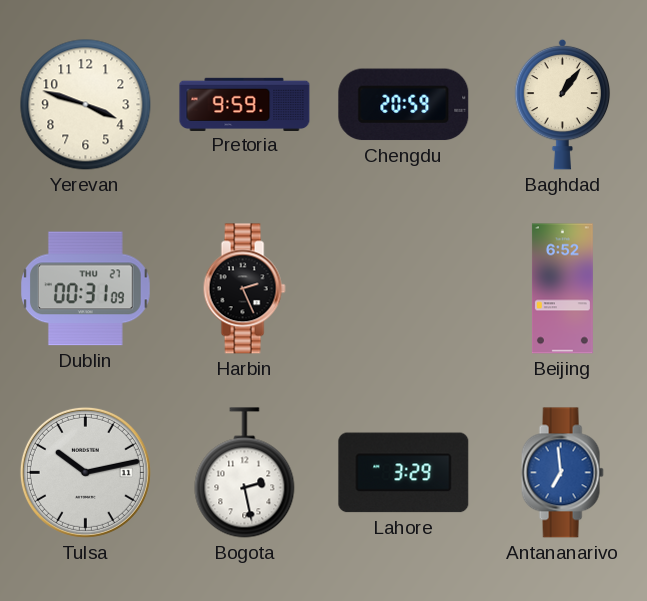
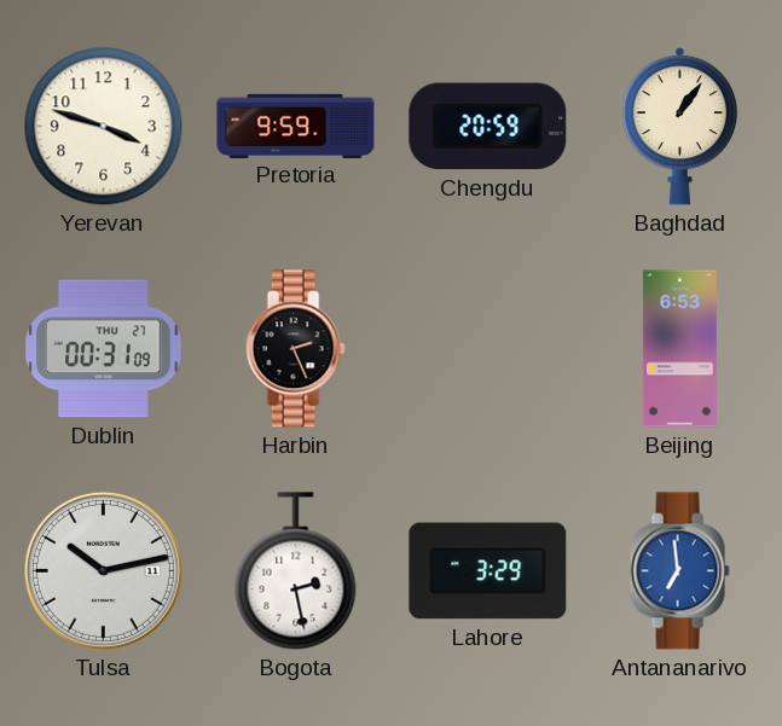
Beijing: 6:52 -> 6:53
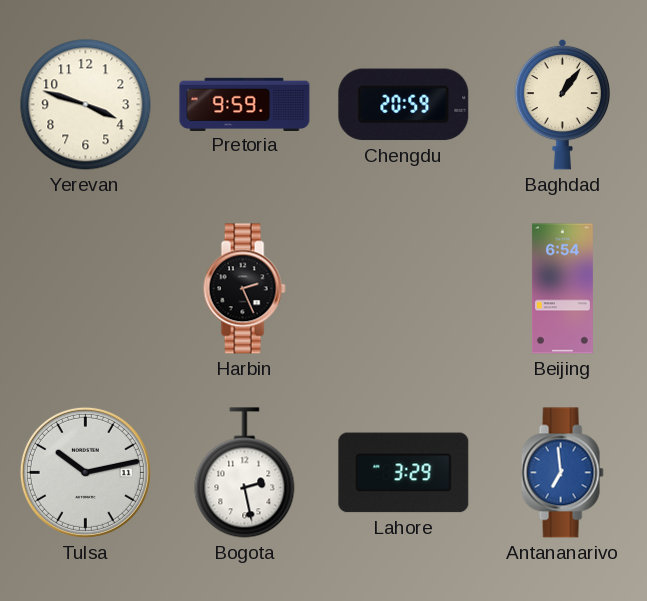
Dublin: 00:31 -> none
Beijing: 6:53 -> 6:54
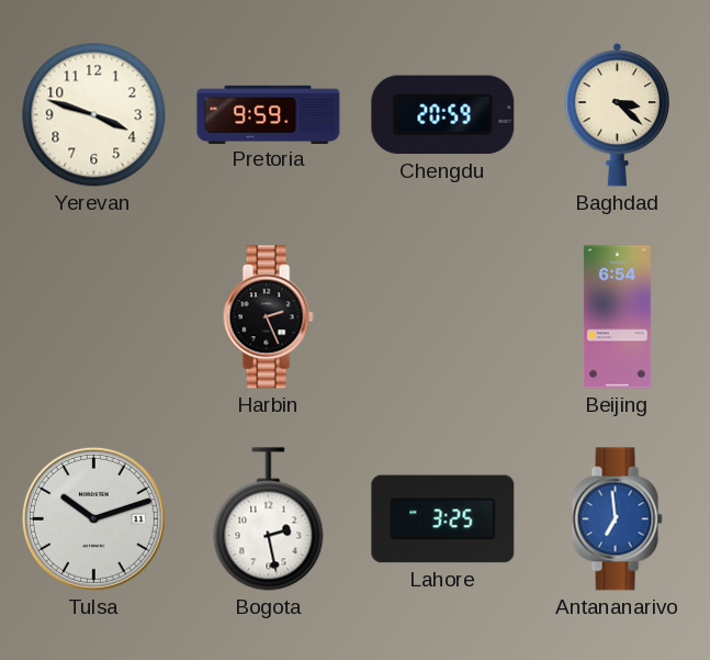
Baghdad: 1:06 -> 3:22
Tulsa: 10:13 -> 10:12
Lahore: 3:29 -> 3:25
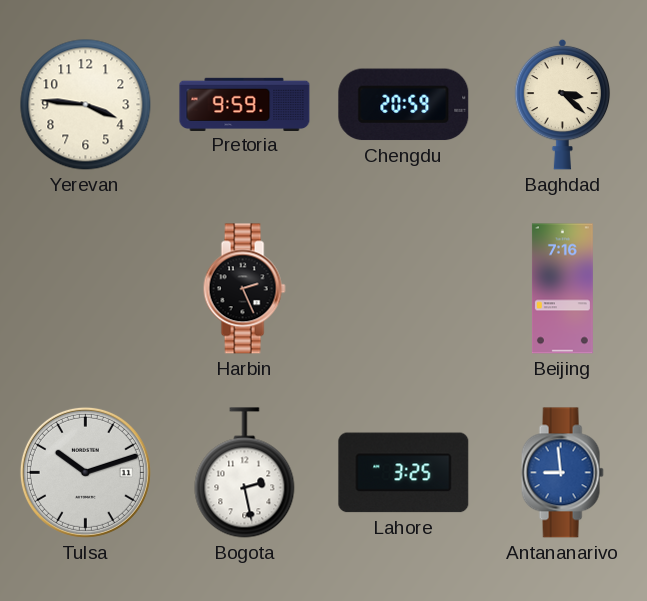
Yerevan: 3:48 -> 3:46
Beijing: 6:54 -> 7:16
Antananarivo: 6:59 -> 8:59
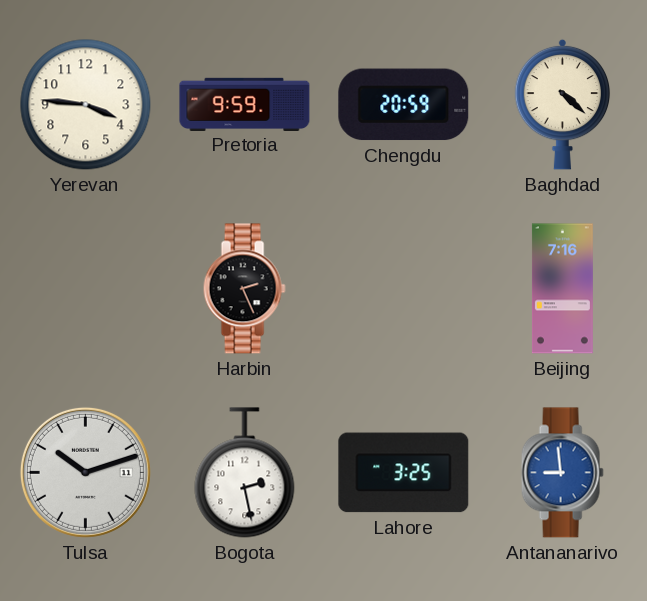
Baghdad: 3:22 -> 4:22
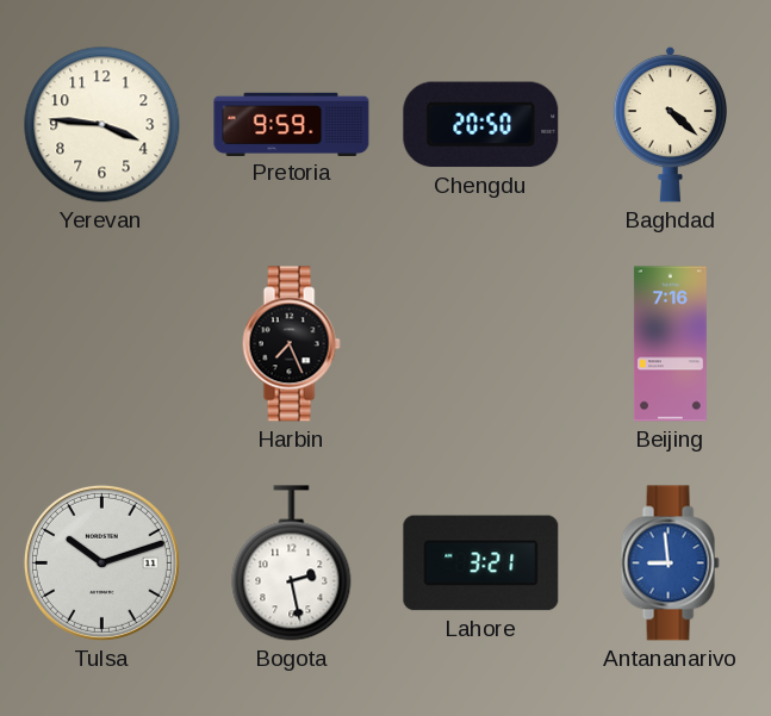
Chengdu: 20:59 -> 20:50
Harbin: 2:26 -> 7:26
Lahore: 3:25 -> 3:21
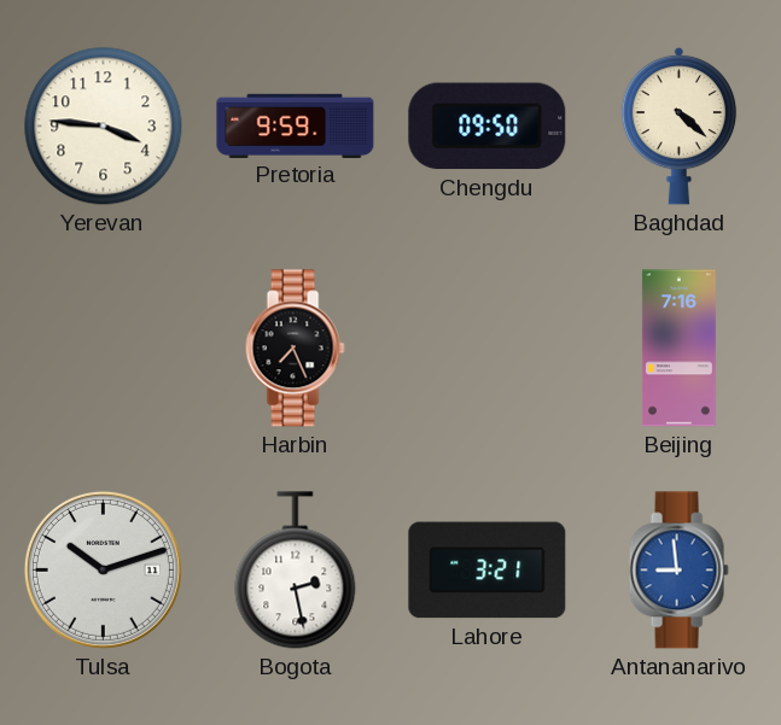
Chengdu: 20:50 -> 09:50
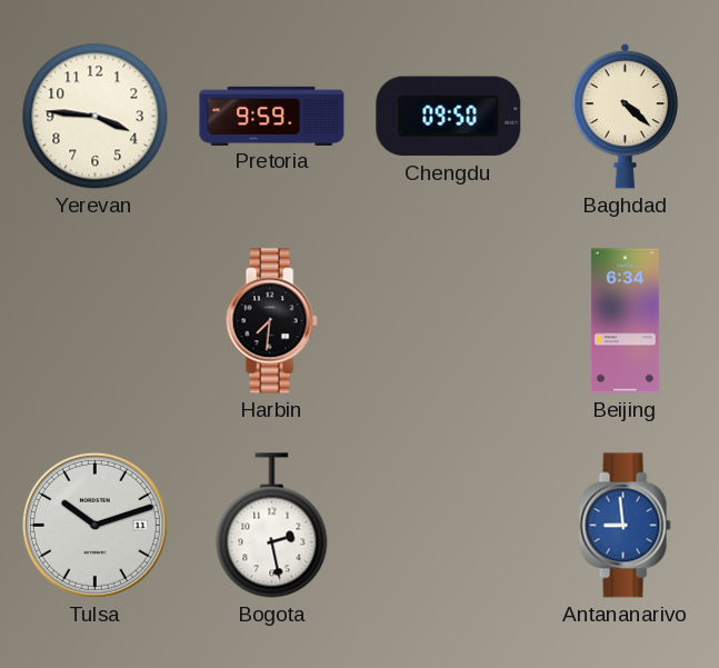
Harbin: 7:26 -> 7:31
Beijing: 7:16 -> 6:34
Lahore: 3:21 -> none
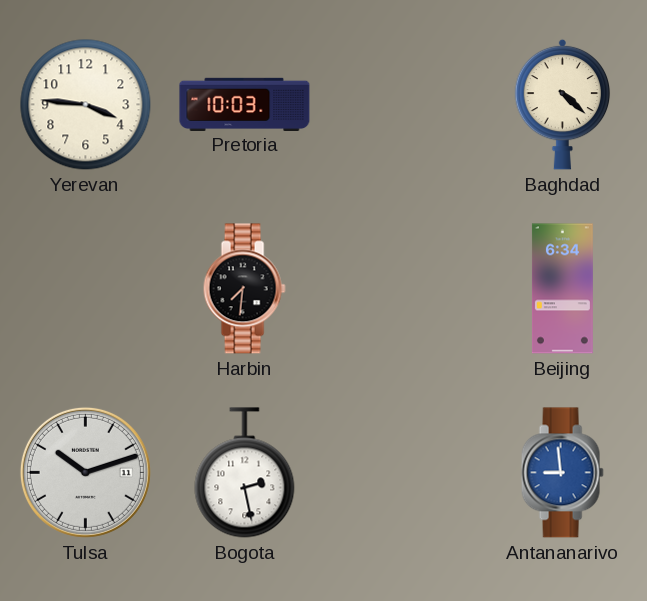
Pretoria: 9:59 -> 10:03
Chengdu: 09:50 -> none
